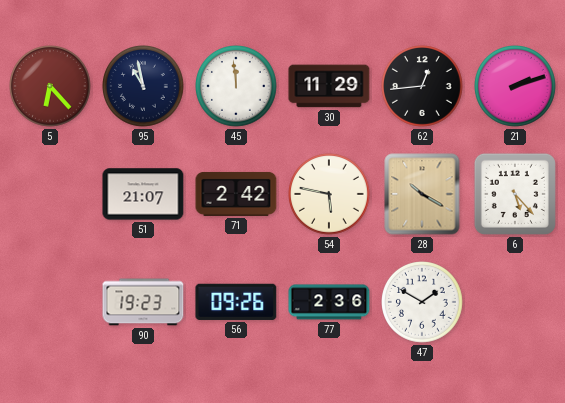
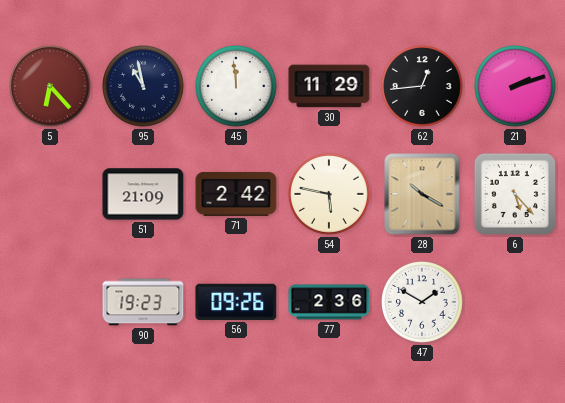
51: 21:07 -> 21:09
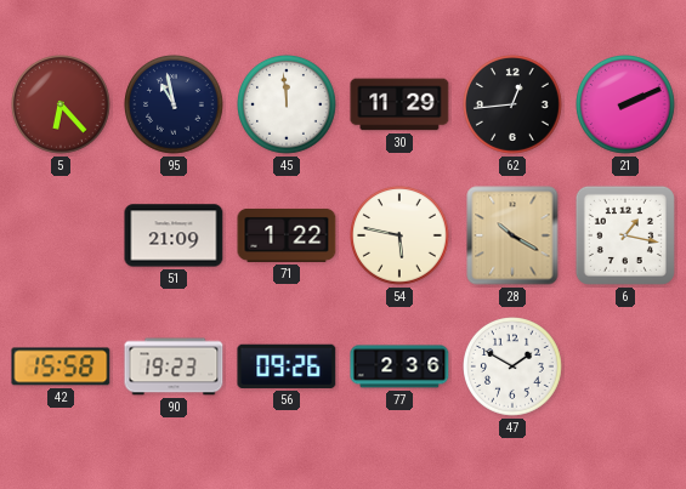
21: 2:12 -> 2:11
71: 2:42 -> 1:22
6: 5:23 -> 1:17
42: none -> 15:58
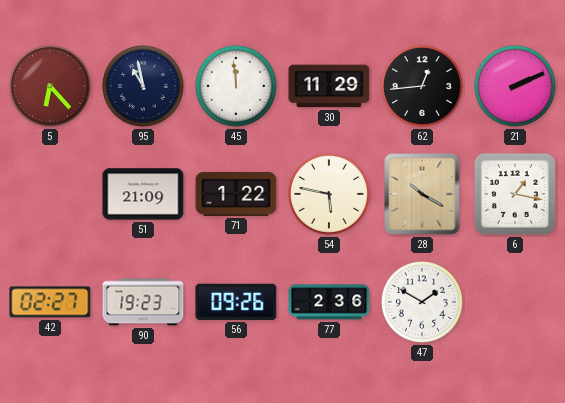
42: 15:58 -> 02:27
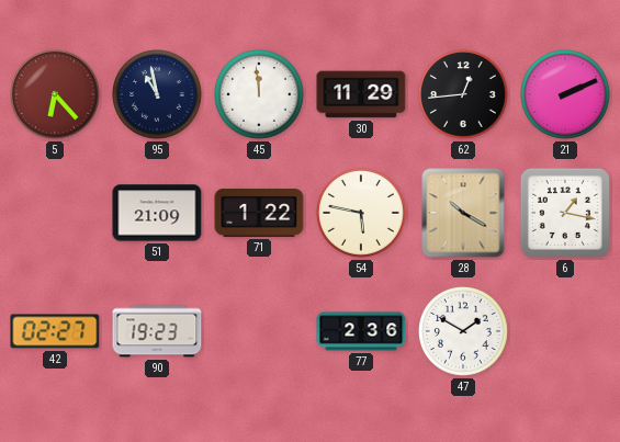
56: 09:26 -> none
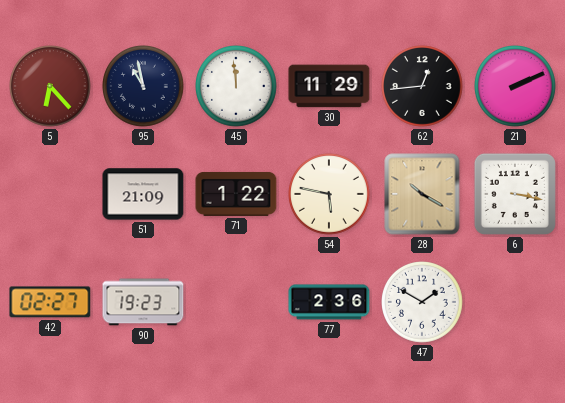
6: 1:17 -> 3:17
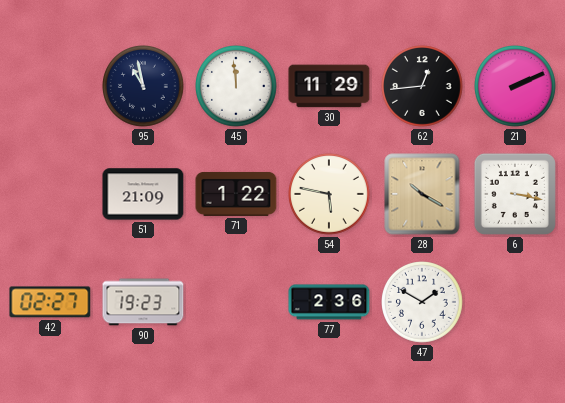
5: 6:23 -> none
